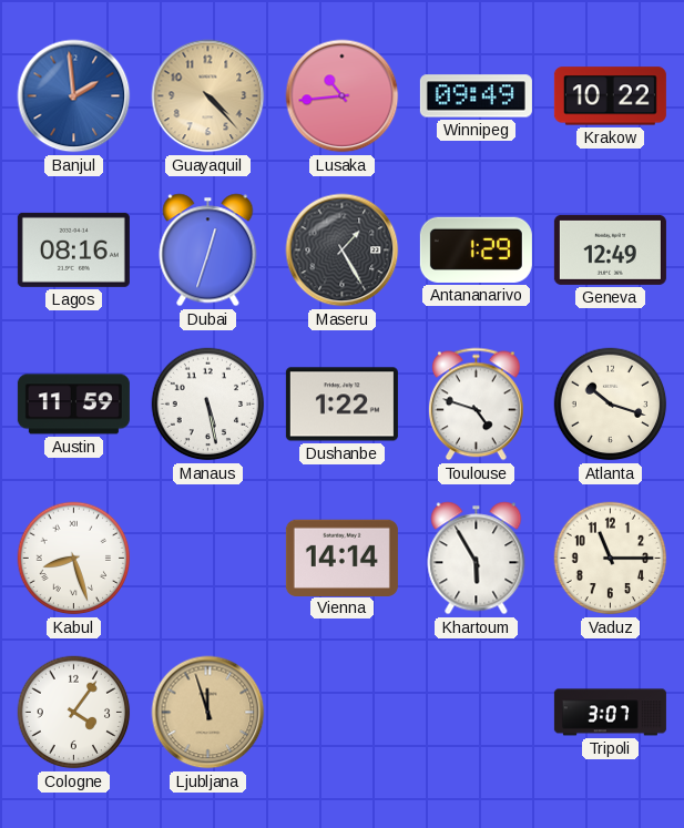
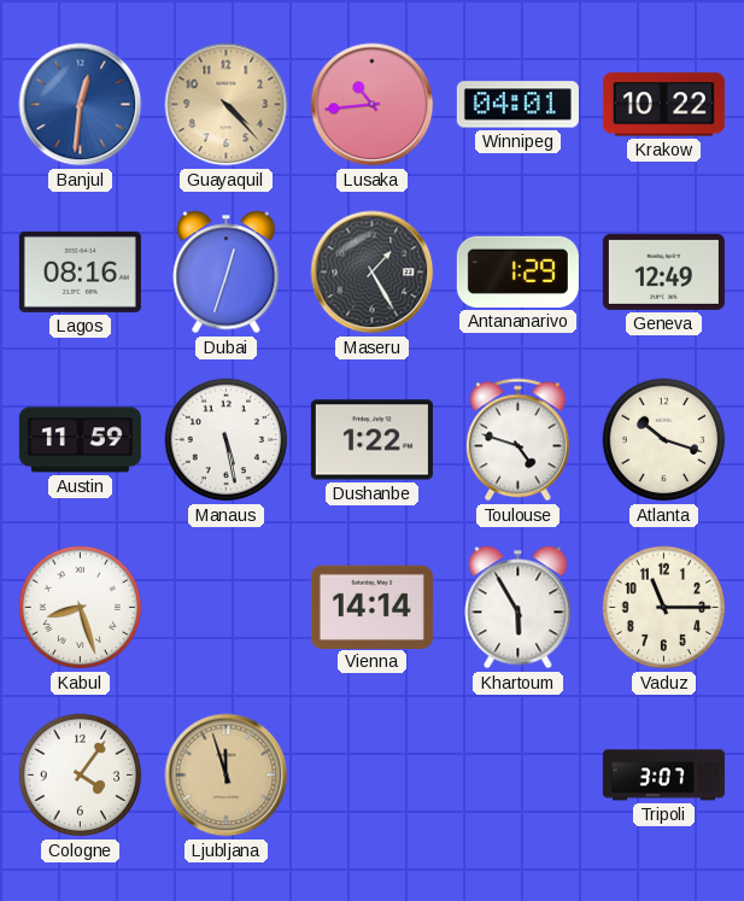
Banjul: 1:59 -> 12:31
Winnipeg: 09:49 -> 04:01
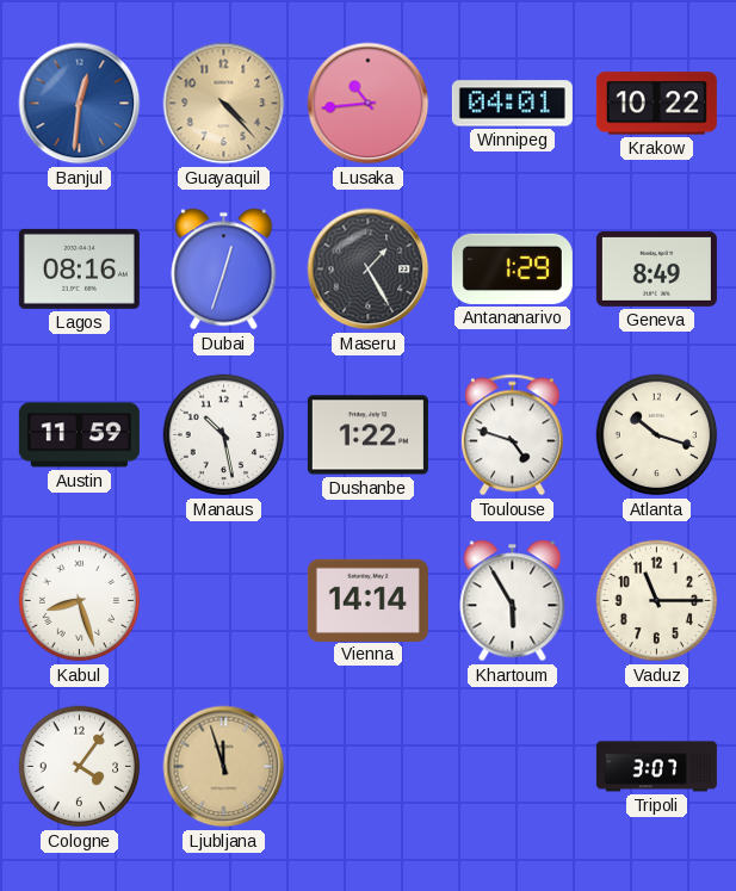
Geneva: 12:49 -> 8:49
Manaus: 5:28 -> 10:28
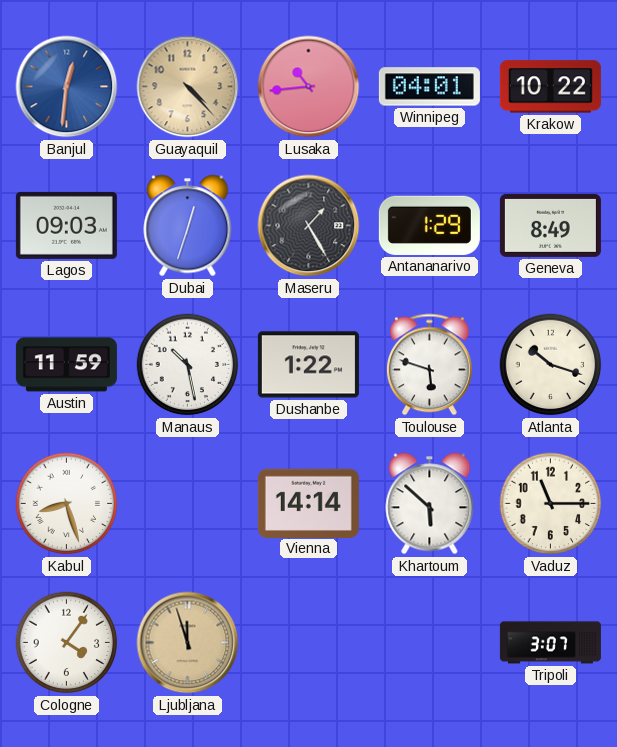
Lagos: 08:16 -> 09:03
Toulouse: 4:48 -> 5:48
Khartoum: 5:55 -> 5:52
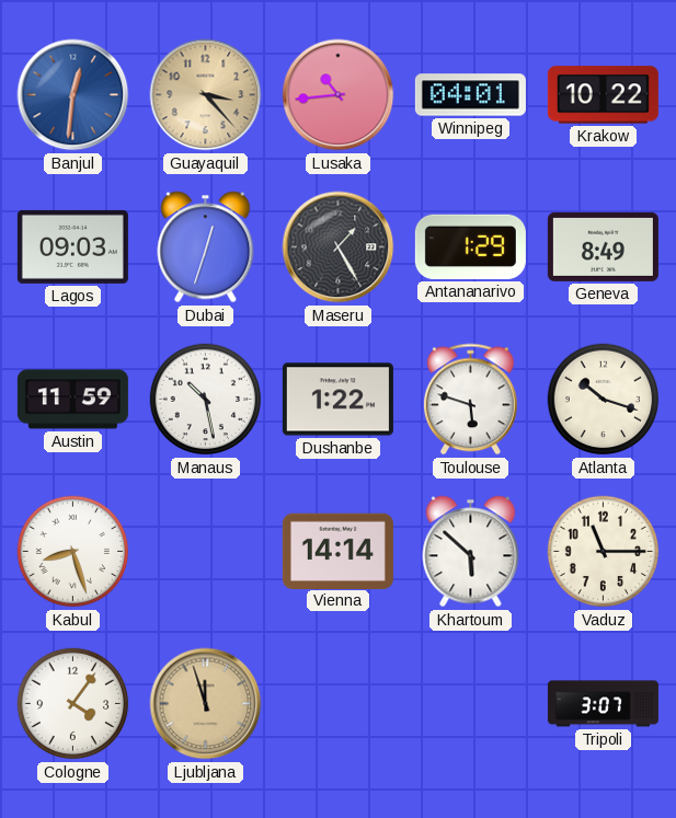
Guayaquil: 4:23 -> 3:23
